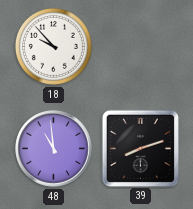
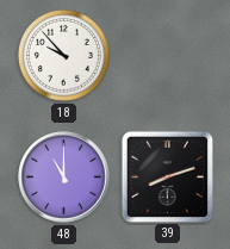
48: 10:59 -> 11:00
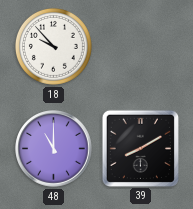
39: 8:12 -> 8:10
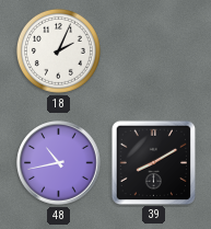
18: 9:53 -> 2:04
48: 11:00 -> 10:43
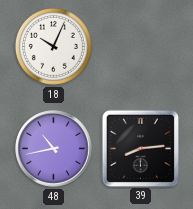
18: 2:04 -> 10:04
39: 8:10 -> 8:14
